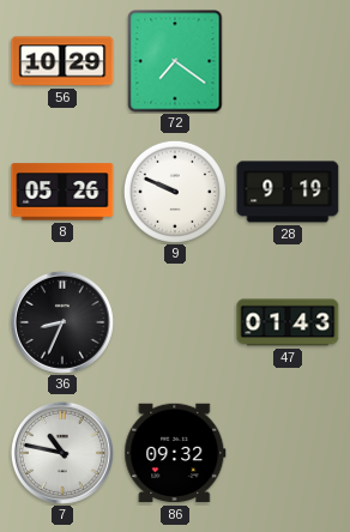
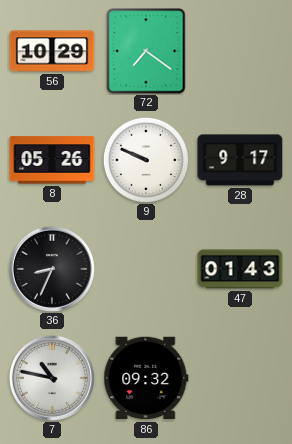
28: 9:19 -> 9:17
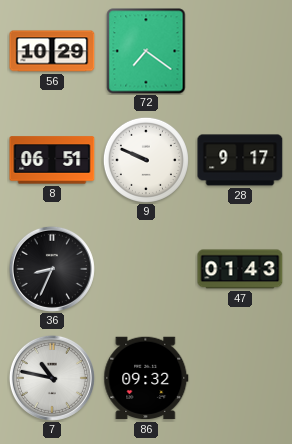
8: 05:26 -> 06:51
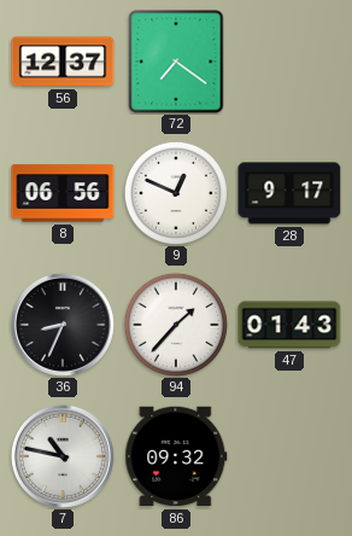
56: 10:29 -> 12:37
8: 06:51 -> 06:56
9: 9:49 -> 12:49
94: none -> 1:37
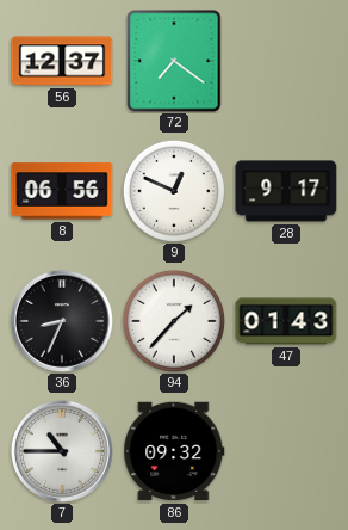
7: 10:47 -> 10:45
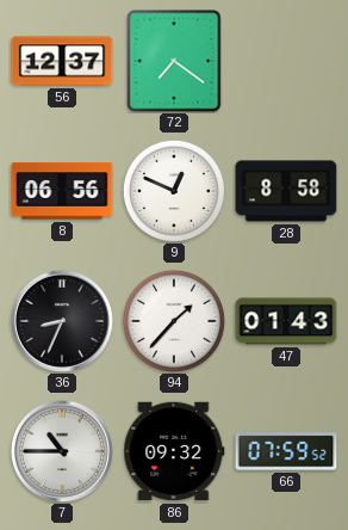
28: 9:17 -> 8:58
66: none -> 07:59
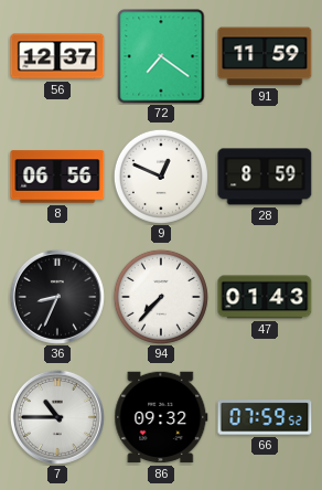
91: none -> 11:59
28: 8:58 -> 8:59
94: 1:37 -> 7:37
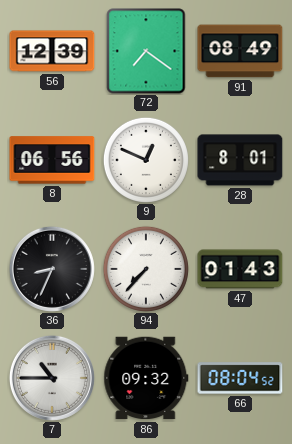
56: 12:37 -> 12:39
91: 11:59 -> 08:49
28: 8:59 -> 8:01
66: 07:59 -> 08:04
